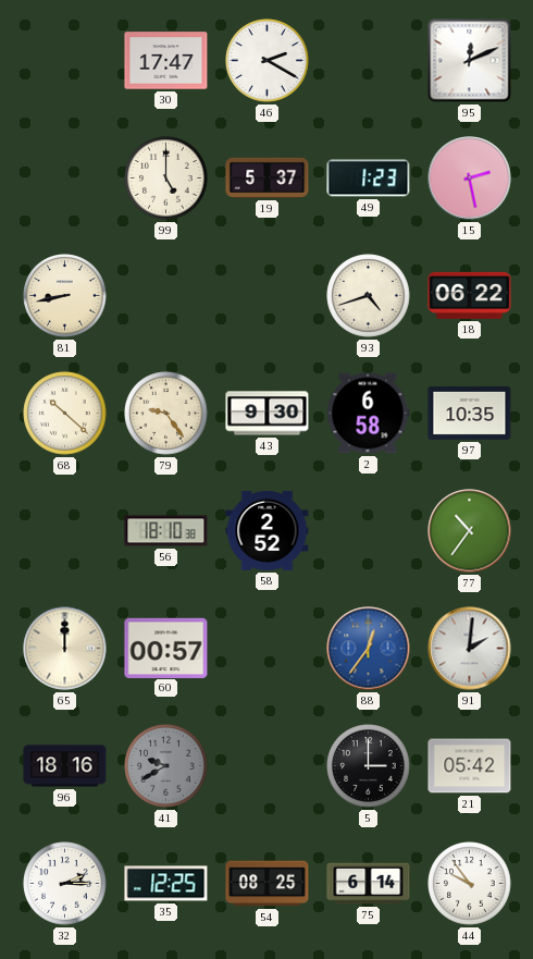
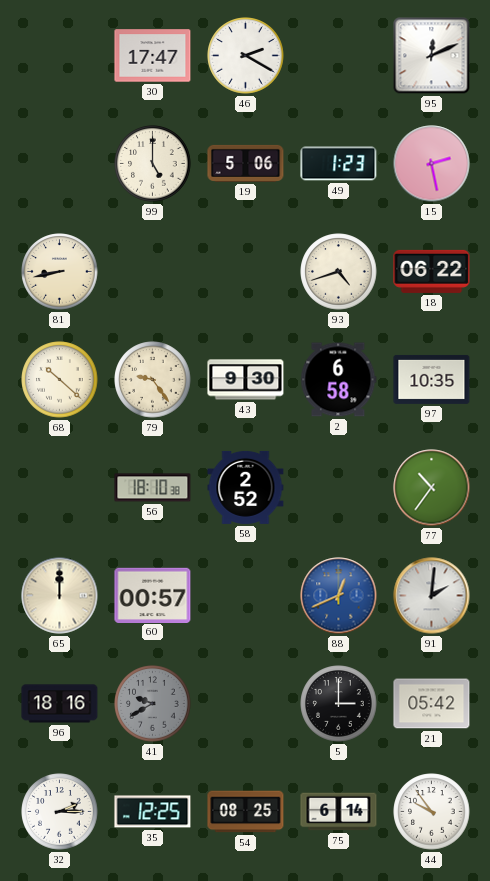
19: 5:37 -> 5:06
88: 12:36 -> 12:41
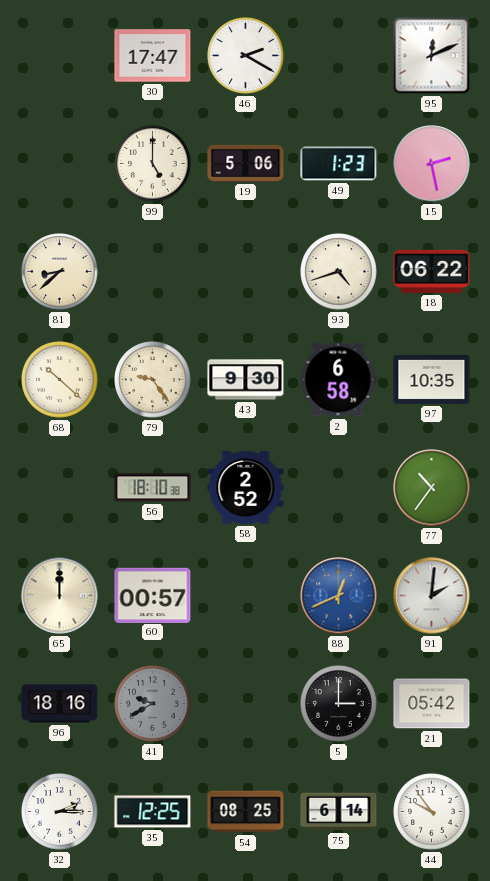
81: 8:43 -> 8:38
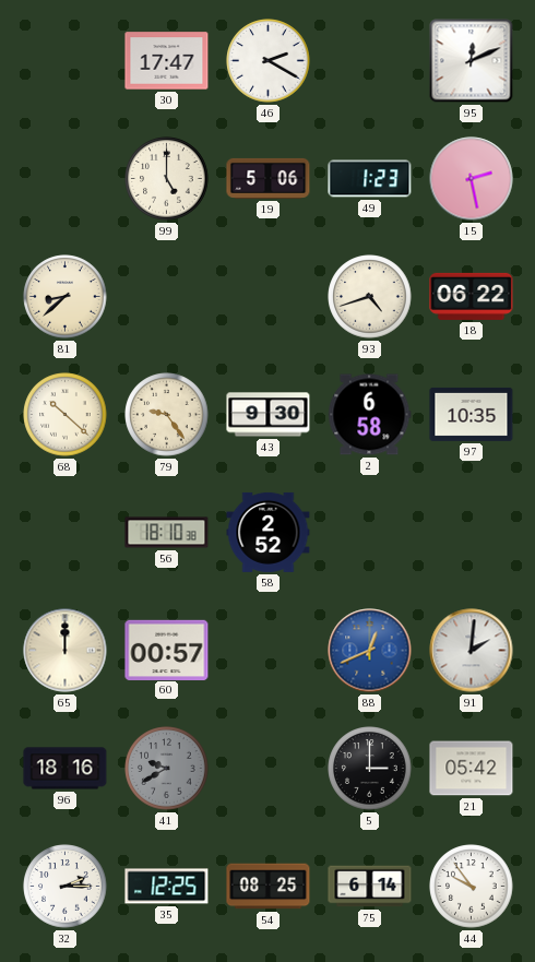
77: 10:36 -> none
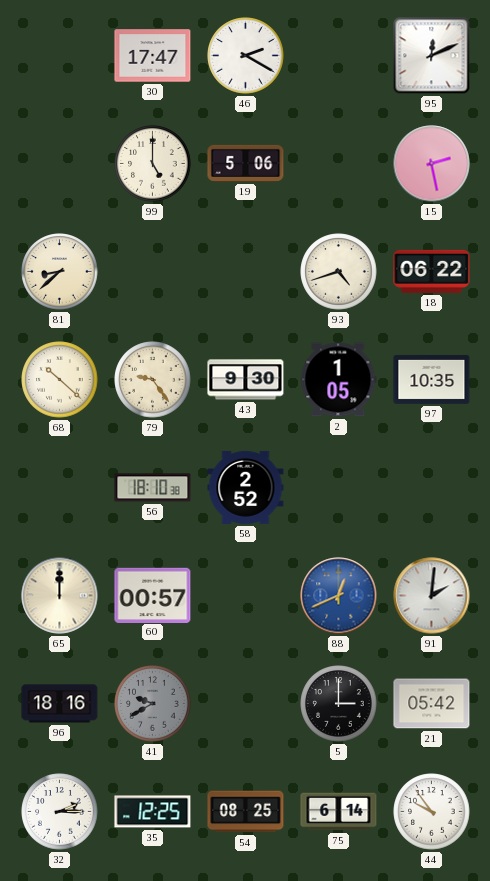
49: 1:23 -> none
2: 6:58 -> 1:05
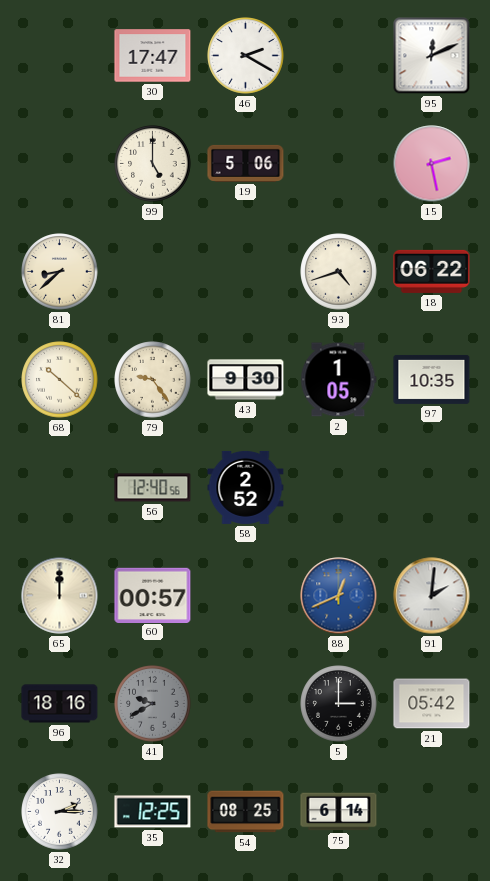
56: 18:10 -> 12:40
44: 9:54 -> none
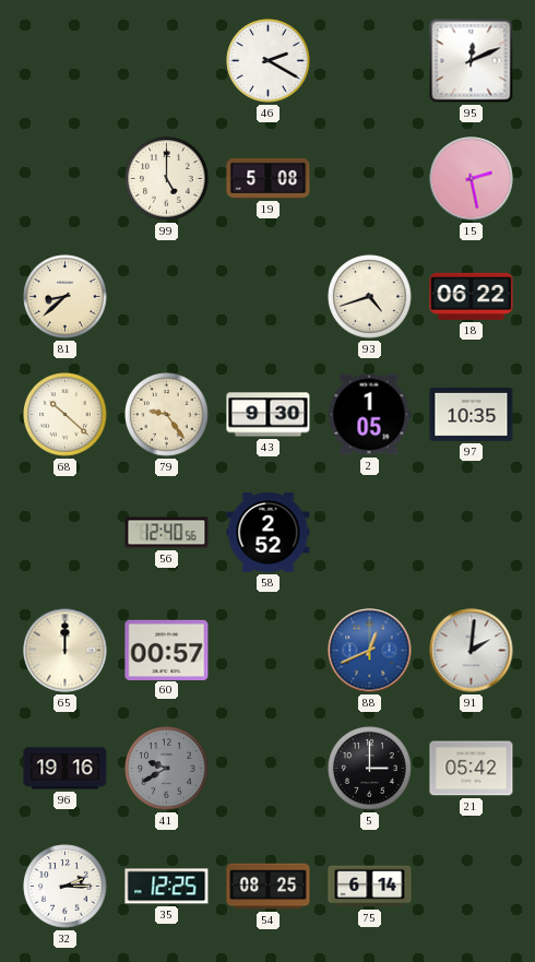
30: 17:47 -> none
19: 5:06 -> 5:08
96: 18:16 -> 19:16
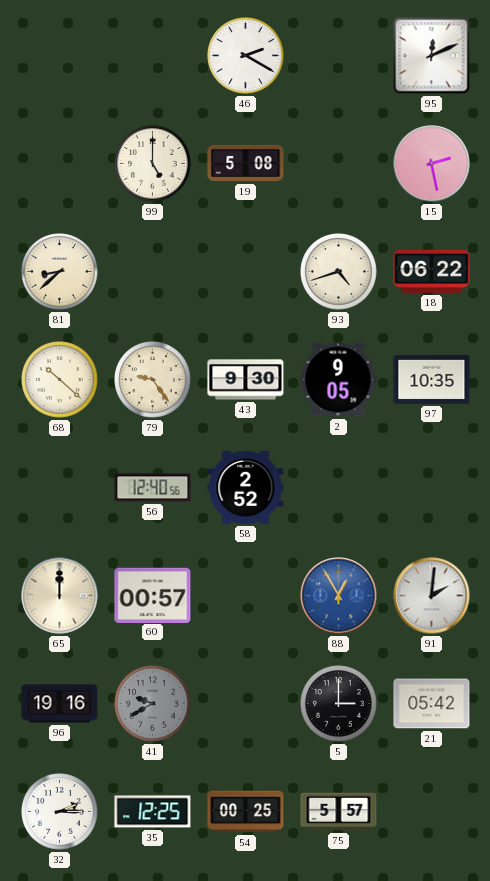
2: 1:05 -> 9:05
88: 12:41 -> 12:55
54: 08:25 -> 00:25
75: 6:14 -> 5:57
